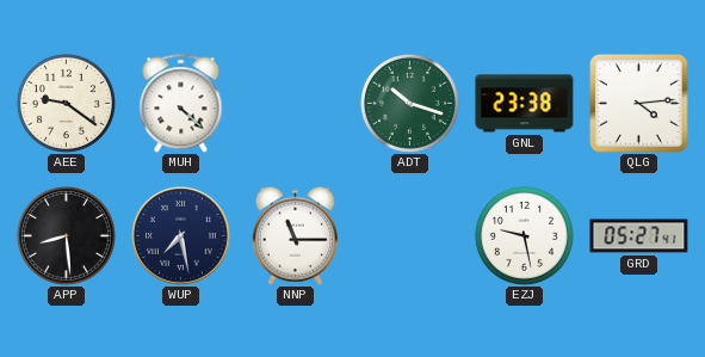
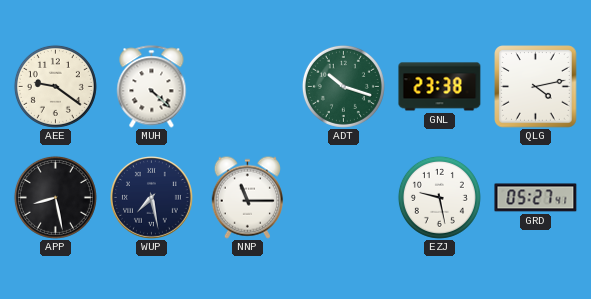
QLG: 4:14 -> 4:13
APP: 8:29 -> 8:28
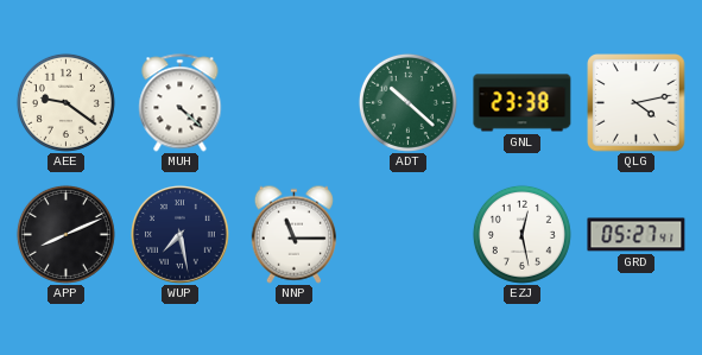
ADT: 10:18 -> 10:22
APP: 8:28 -> 8:11
EZJ: 9:28 -> 12:28
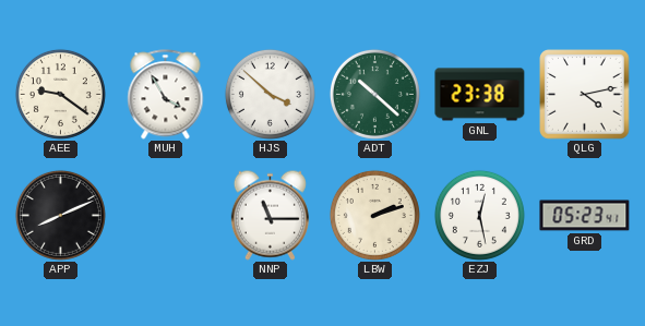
MUH: 4:22 -> 3:55
HJS: none -> 3:52
WUP: 7:28 -> none
LBW: none -> 2:12
GRD: 05:27 -> 05:23
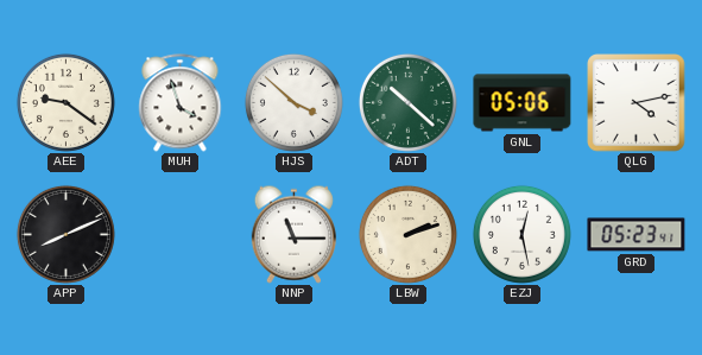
MUH: 3:55 -> 3:57
GNL: 23:38 -> 05:06
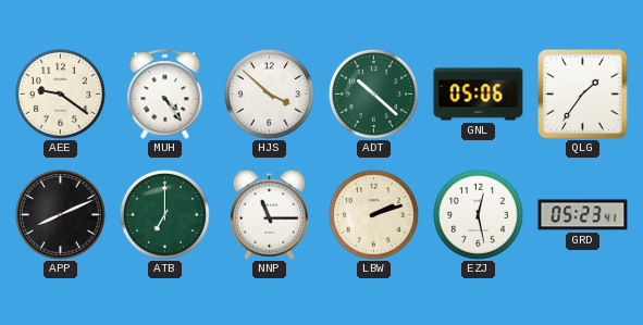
MUH: 3:57 -> 4:24
QLG: 4:13 -> 1:36
ATB: none -> 7:00
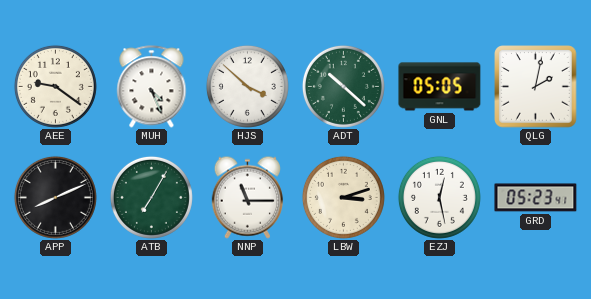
MUH: 4:24 -> 4:26
GNL: 05:06 -> 05:05
QLG: 1:36 -> 2:02
ATB: 7:00 -> 7:05
LBW: 2:12 -> 3:12
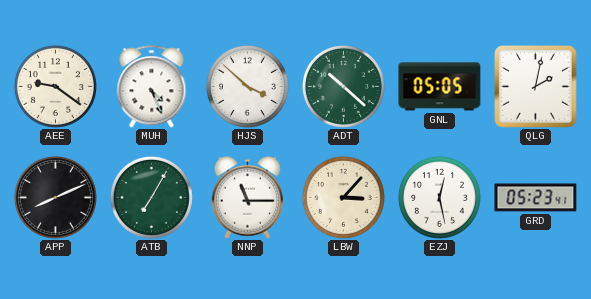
LBW: 3:12 -> 3:07
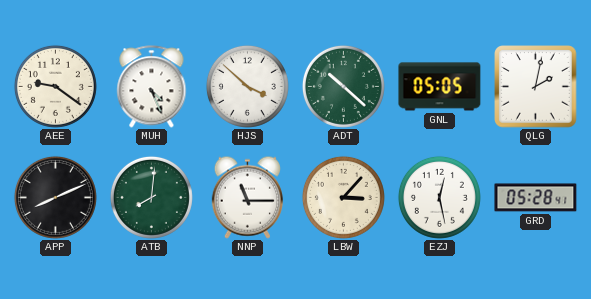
ATB: 7:05 -> 8:01
GRD: 05:23 -> 05:28
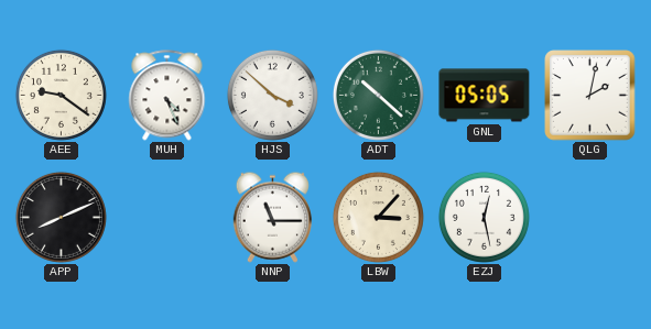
ATB: 8:01 -> none
GRD: 05:28 -> none
